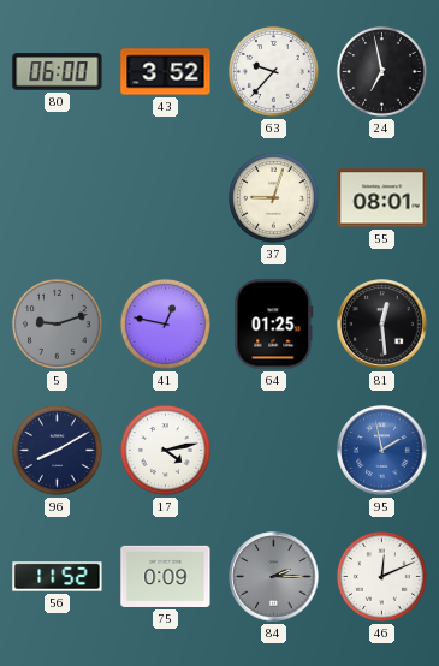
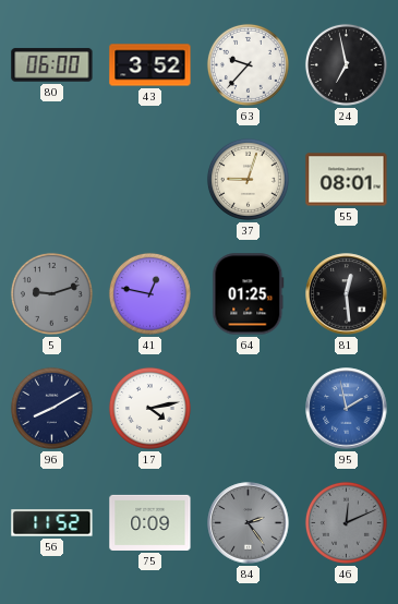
84: 2:15 -> 2:24
46 dial: white -> grey
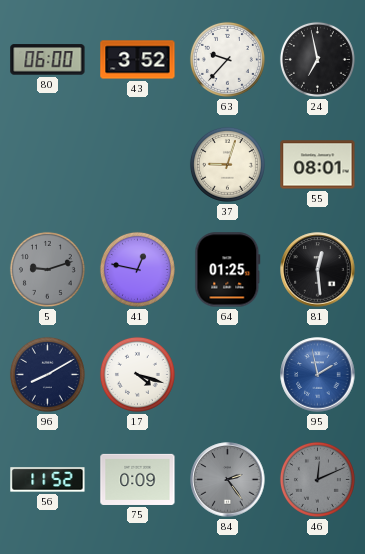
17: 4:13 -> 4:18
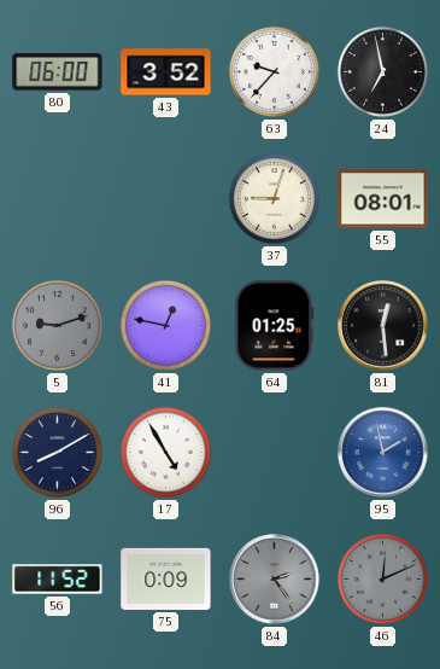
17: 4:18 -> 4:55
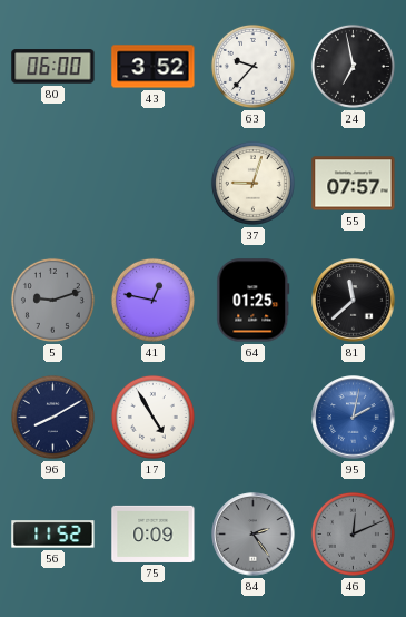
55: 08:01 -> 07:57
81: 12:29 -> 11:38
95: 1:58 -> 2:02
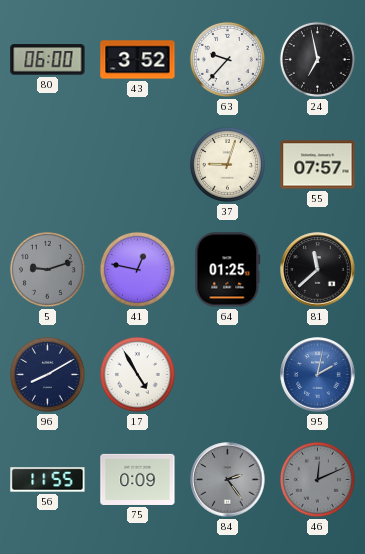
56: 11:52 -> 11:55
